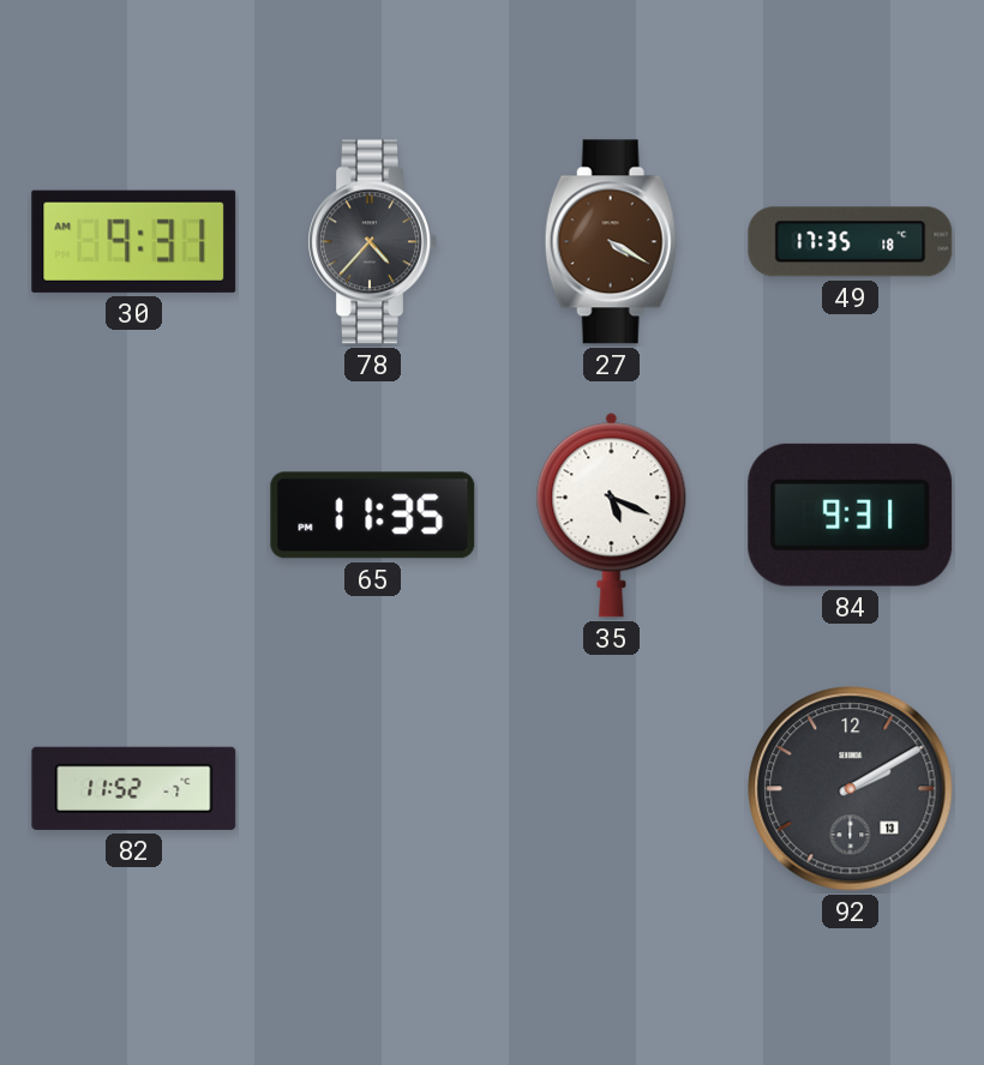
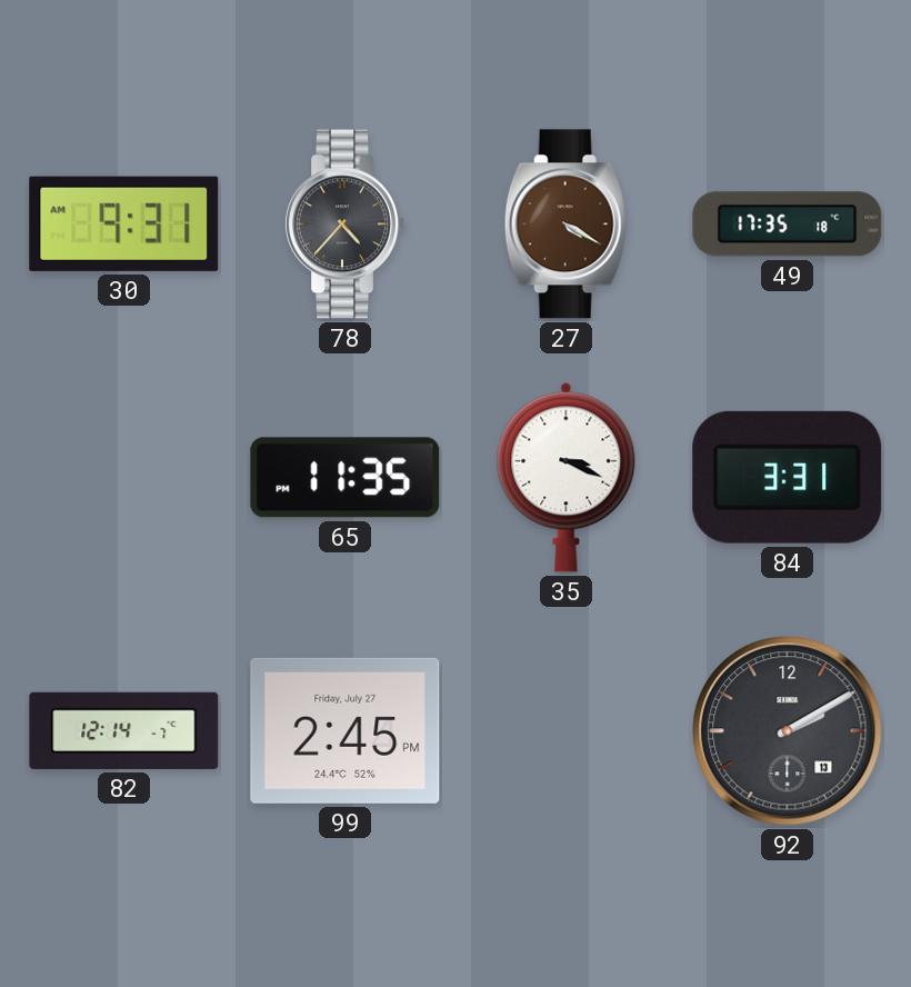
35: 5:19 -> 3:19
84: 9:31 -> 3:31
82: 11:52 -> 12:14
99: none -> 2:45
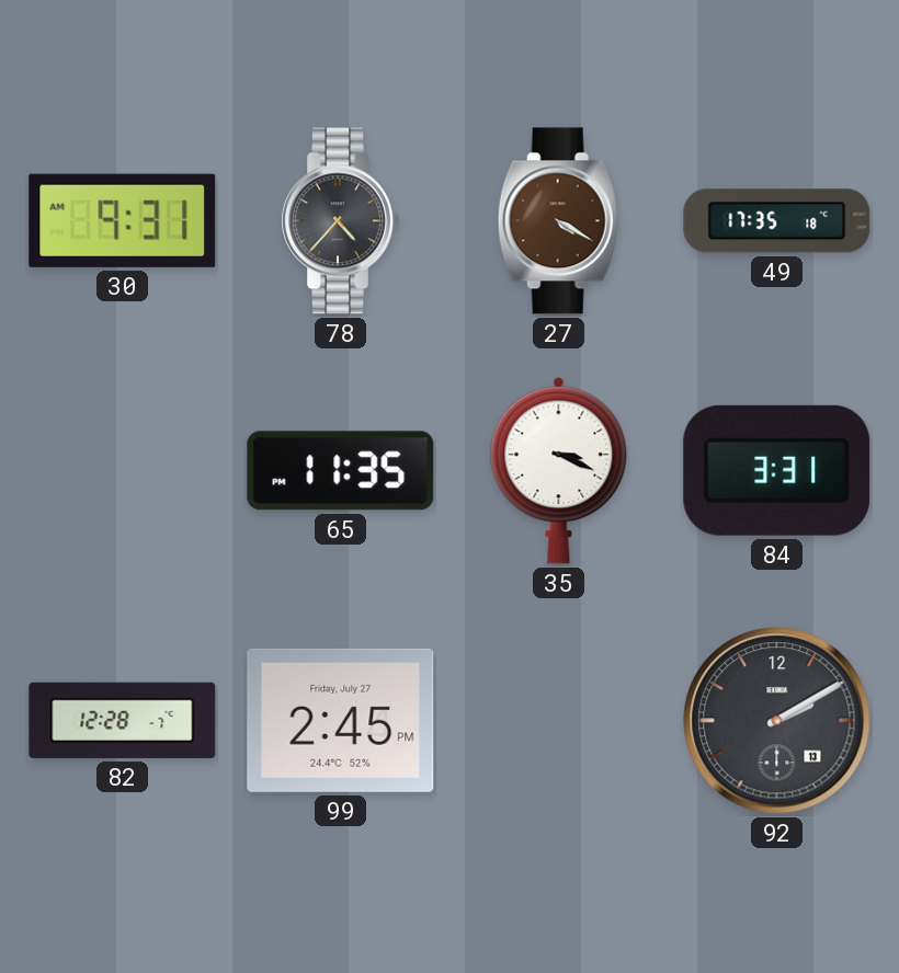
82: 12:14 -> 12:28
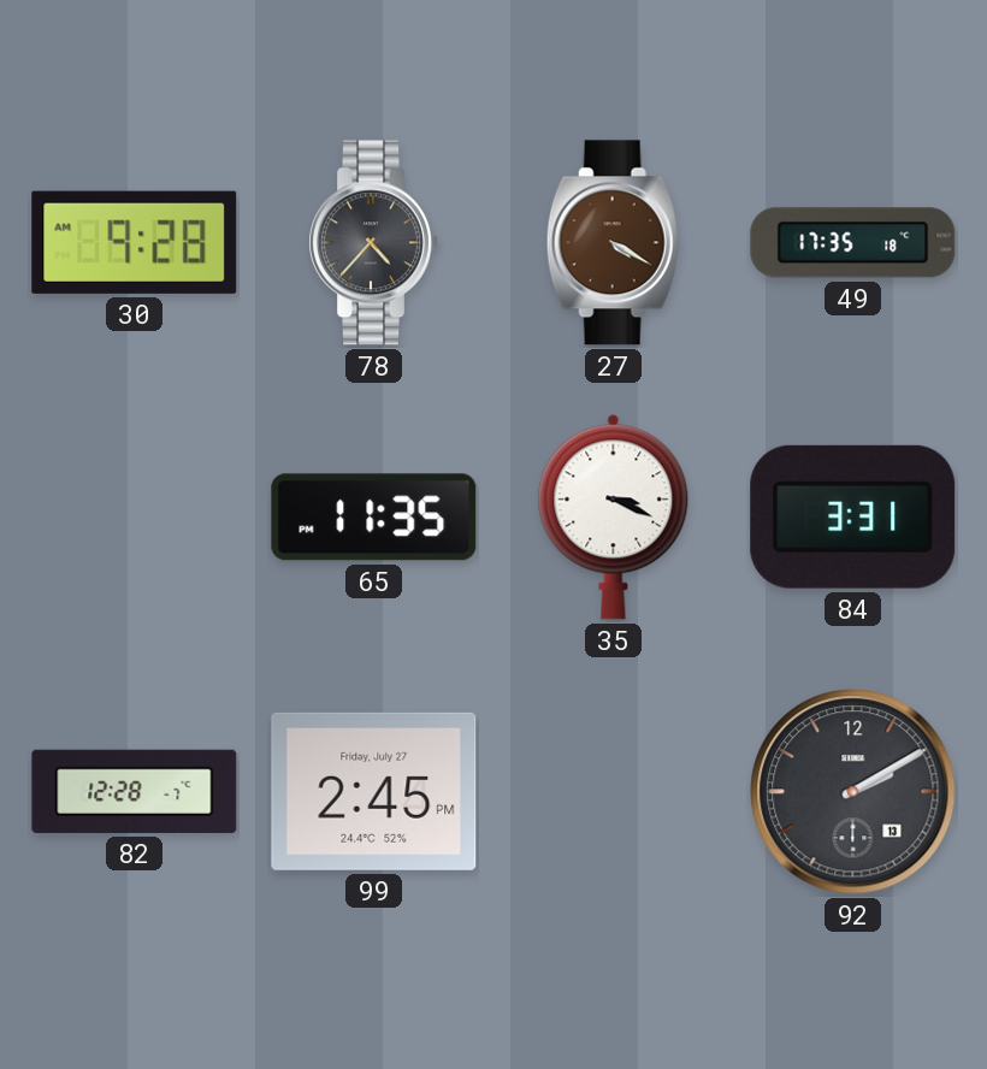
30: 9:31 -> 9:28
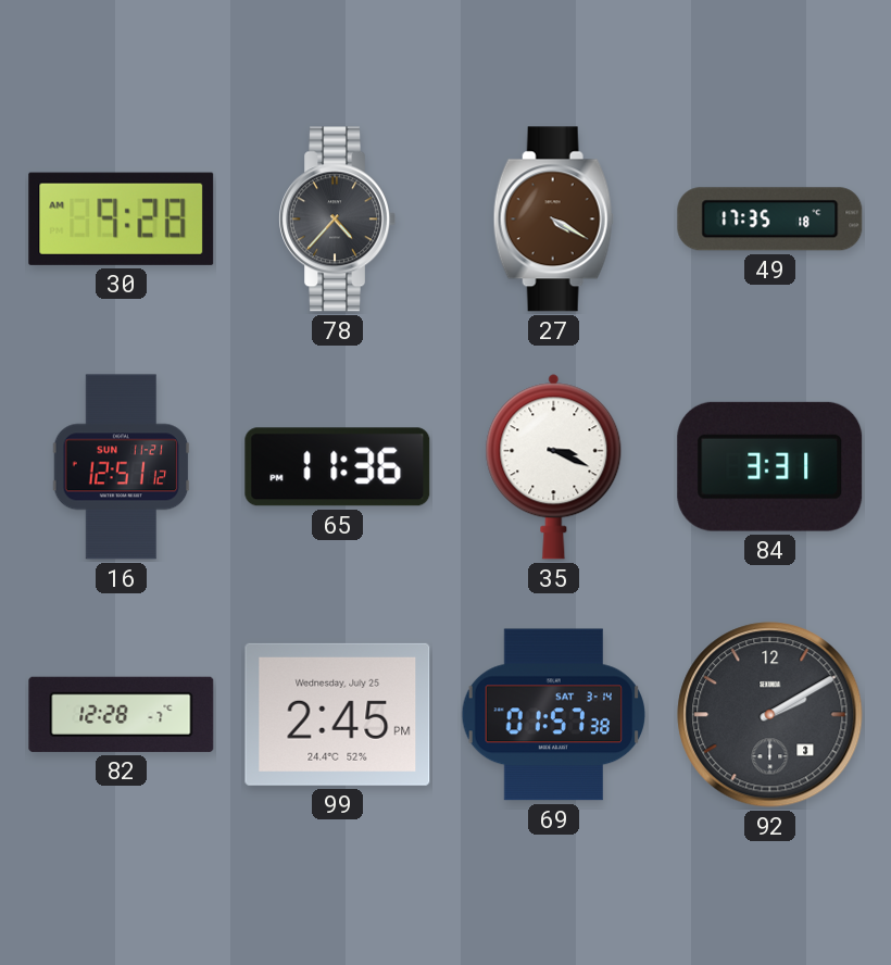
16: none -> 12:51
65: 11:35 -> 11:36
99 date: Friday, July 27 -> Wednesday, July 25
69: none -> 01:57
92 date: 13 -> 3
